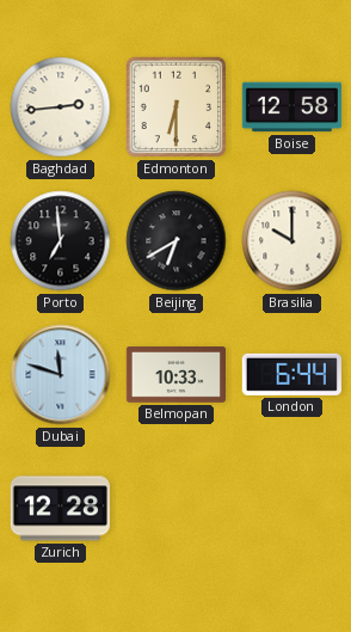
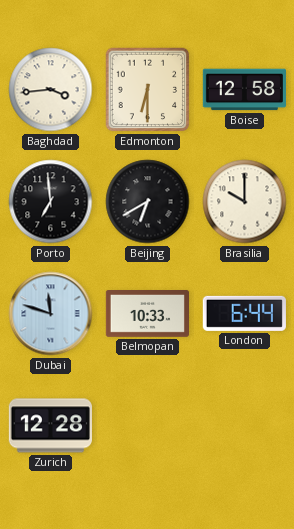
Baghdad: 2:44 -> 3:44
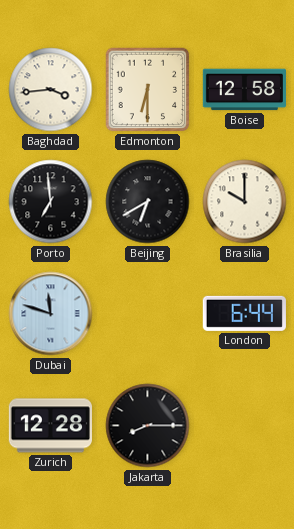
Belmopan: 10:33 -> none
Jakarta: none -> 8:15
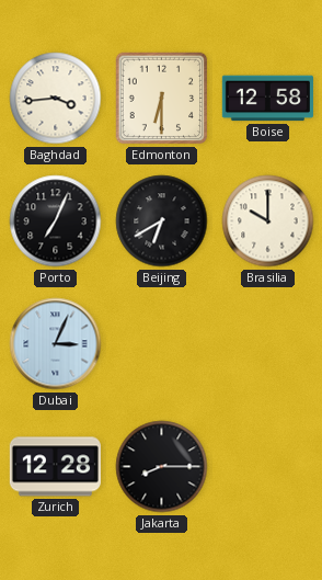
Porto: 6:59 -> 7:04
Dubai: 11:48 -> 3:04
London: 6:44 -> none
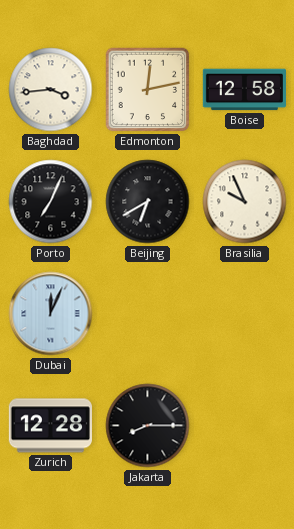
Edmonton: 6:30 -> 12:13
Brasilia: 10:00 -> 9:56
Dubai: 3:04 -> 12:04
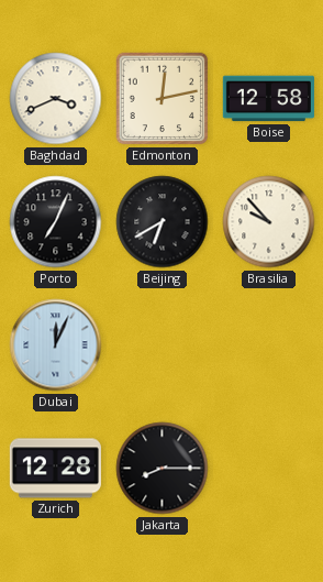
Baghdad: 3:44 -> 3:41
Brasilia: 9:56 -> 9:53
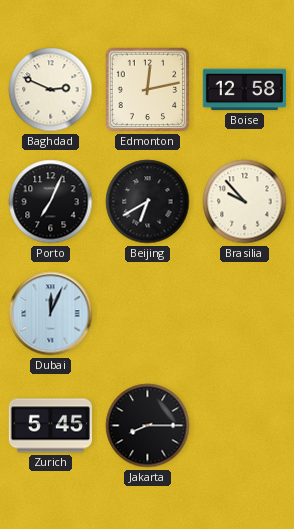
Baghdad: 3:41 -> 2:49
Zurich: 12:28 -> 5:45
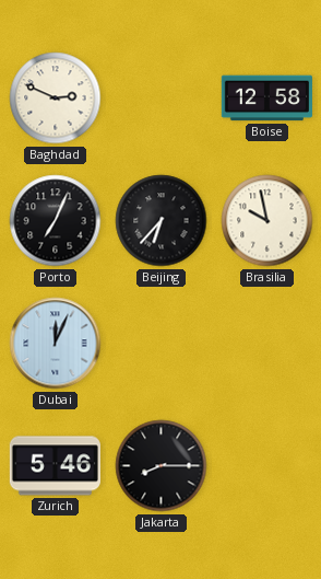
Edmonton: 12:13 -> none
Beijing: 6:40 -> 6:37
Brasilia: 9:53 -> 9:58
Zurich: 5:45 -> 5:46
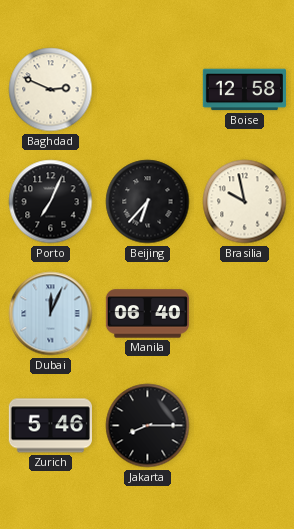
Manila: none -> 06:40
